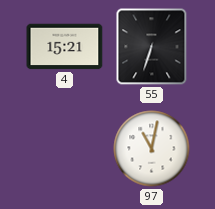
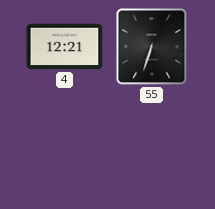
4: 15:21 -> 12:21
97: 11:02 -> none
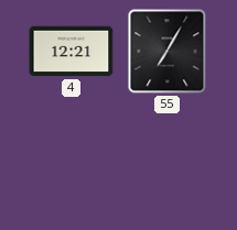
55: 6:33 -> 7:05
